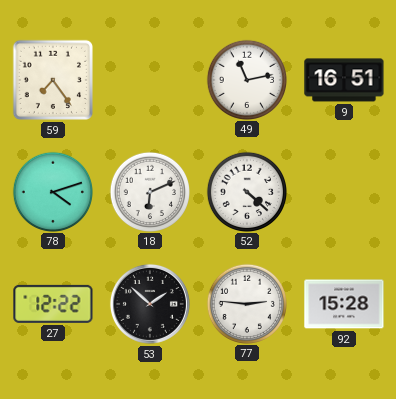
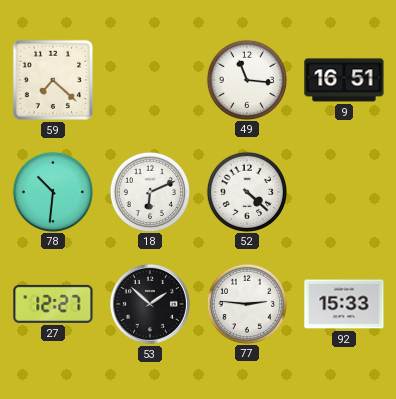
59: 7:24 -> 7:22
49: 11:13 -> 11:16
78: 4:12 -> 10:31
27: 12:22 -> 12:27
92: 15:28 -> 15:33
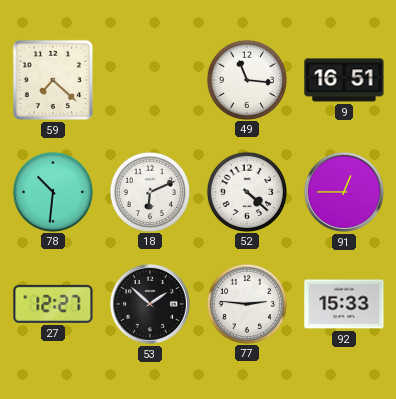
91: none -> 12:45
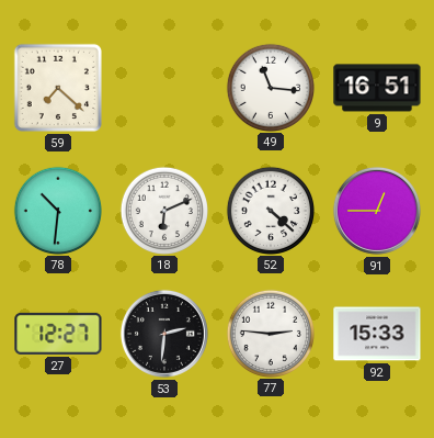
53: 1:52 -> 2:31
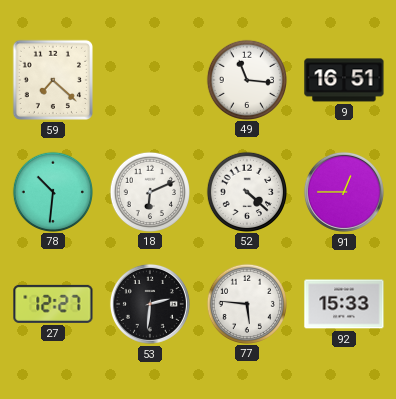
77: 2:46 -> 5:46
